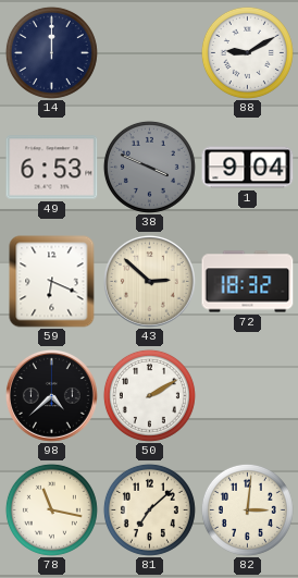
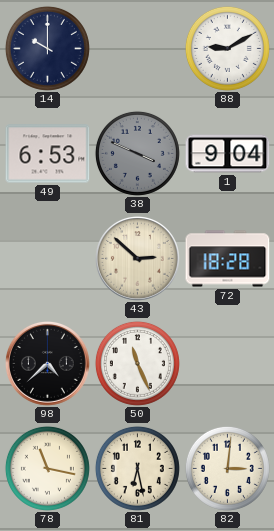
14: 12:00 -> 10:00
59: 6:19 -> none
72: 18:32 -> 18:28
50: 2:10 -> 11:26
81: 7:08 -> 6:28
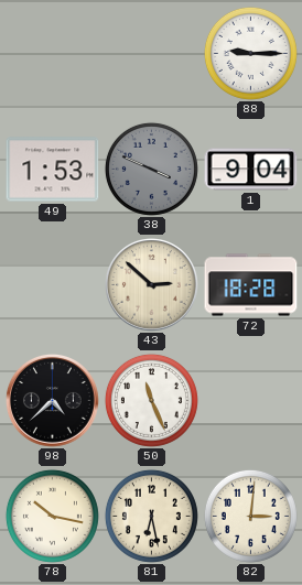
14: 10:00 -> none
88: 9:10 -> 9:15
49: 6:53 -> 1:53
78: 11:17 -> 10:17
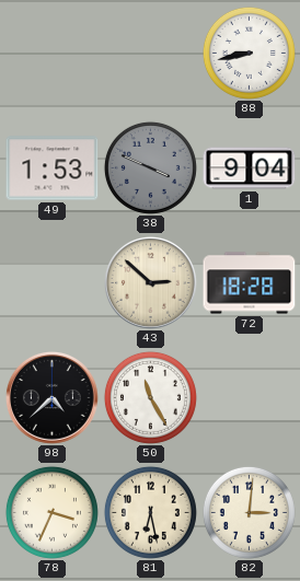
88: 9:15 -> 8:43
50: 11:26 -> 11:25
78: 10:17 -> 3:34
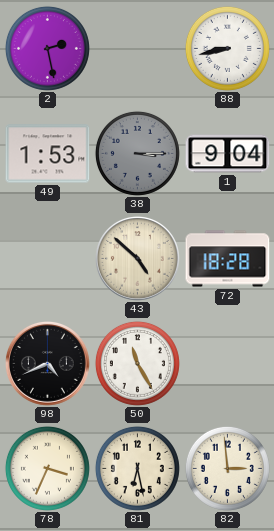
2: none -> 2:28
38: 3:49 -> 3:15
43: 2:52 -> 4:52
98: 4:38 -> 4:41
82: 3:01 -> 2:59
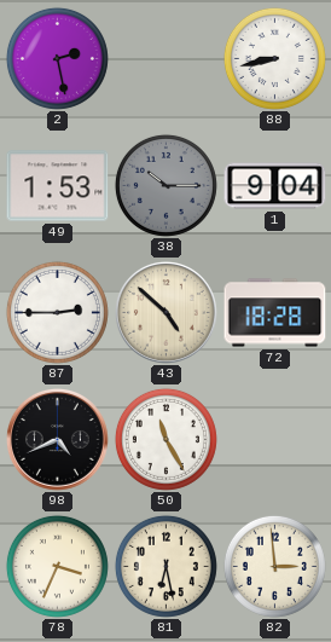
38: 3:15 -> 10:15
87: none -> 2:45
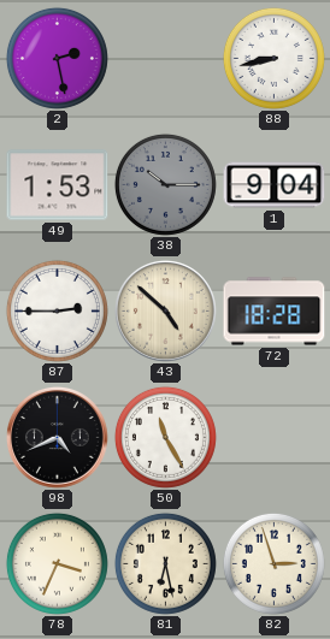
82: 2:59 -> 2:57
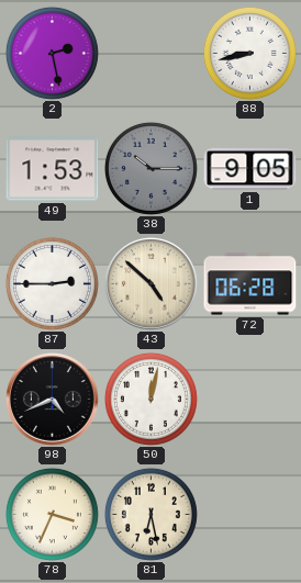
1: 9:04 -> 9:05
72: 18:28 -> 06:28
50: 11:25 -> 12:02
82: 2:57 -> none
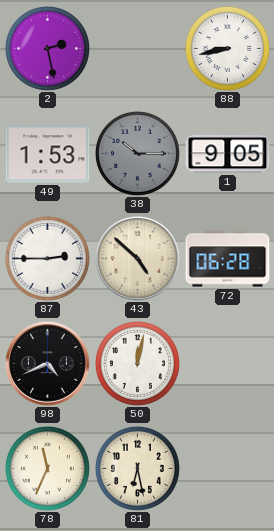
78: 3:34 -> 11:34
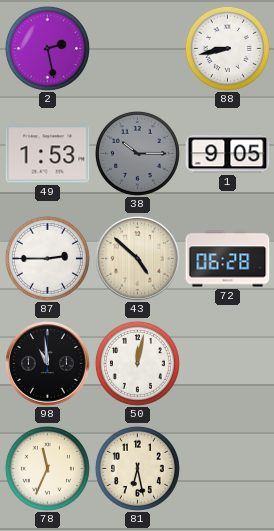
98: 4:41 -> 10:59
